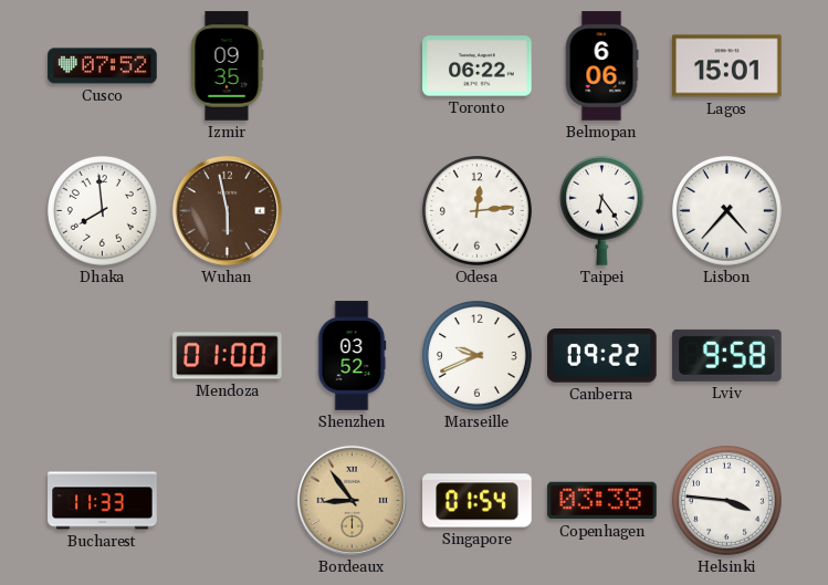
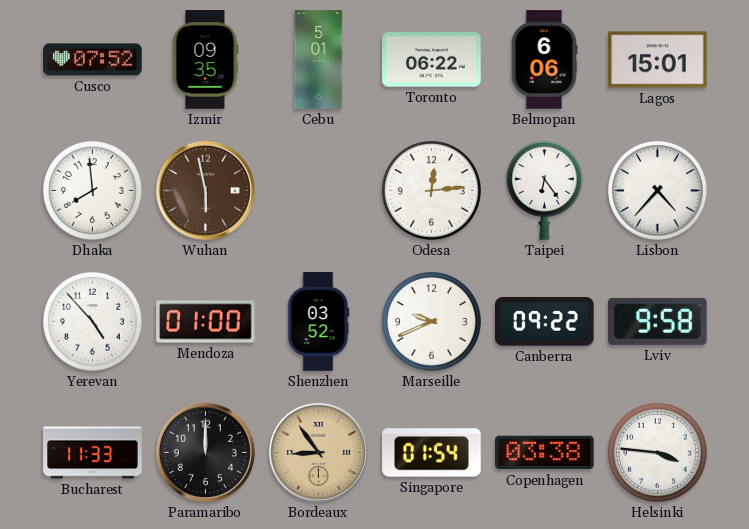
Cebu: none -> 5:01
Yerevan: none -> 4:53
Paramaribo: none -> 12:00
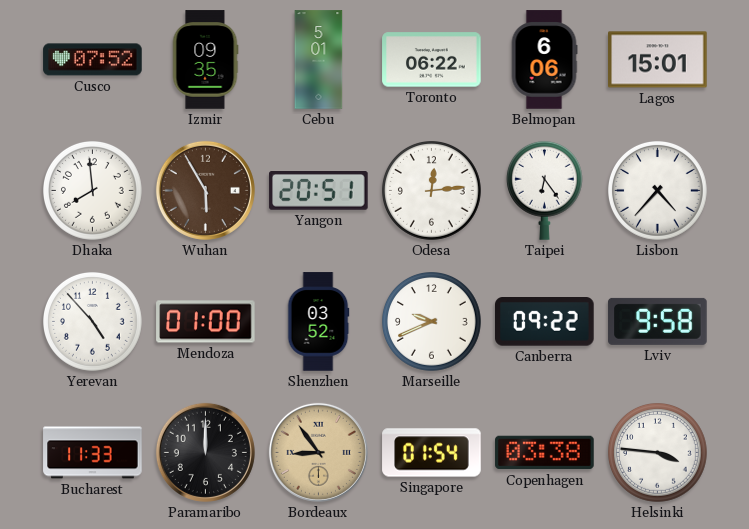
Wuhan: 5:58 -> 5:55
Yangon: none -> 20:51
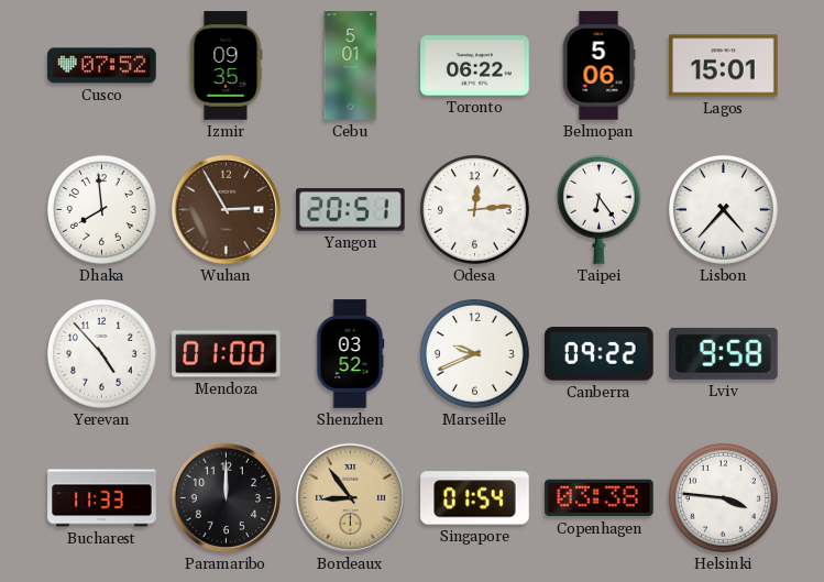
Belmopan: 6:06 -> 5:06
Wuhan: 5:55 -> 2:55
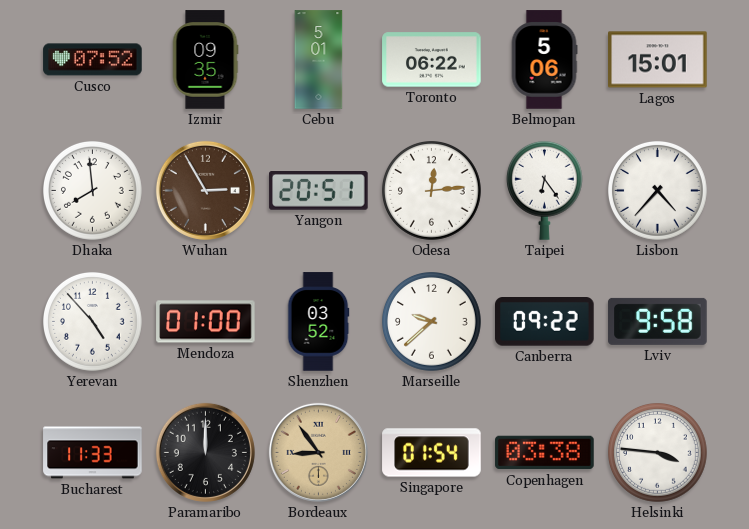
Marseille: 9:41 -> 9:38
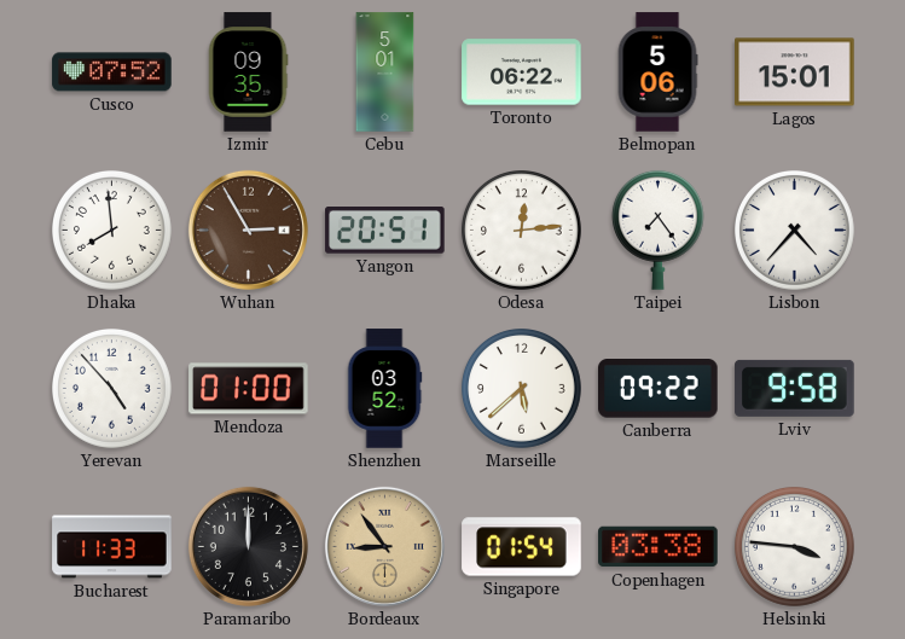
Taipei: 6:24 -> 7:24
Marseille: 9:38 -> 5:38
